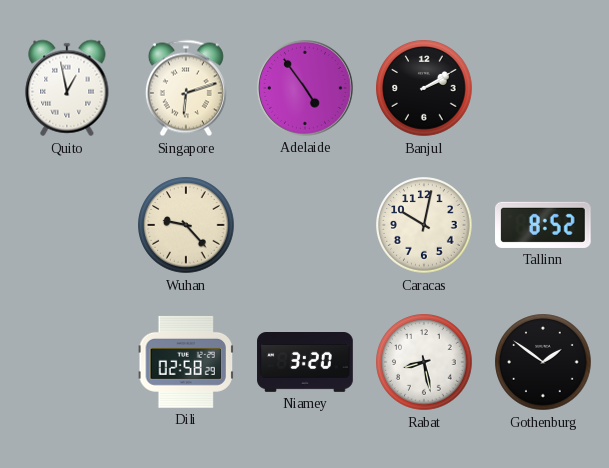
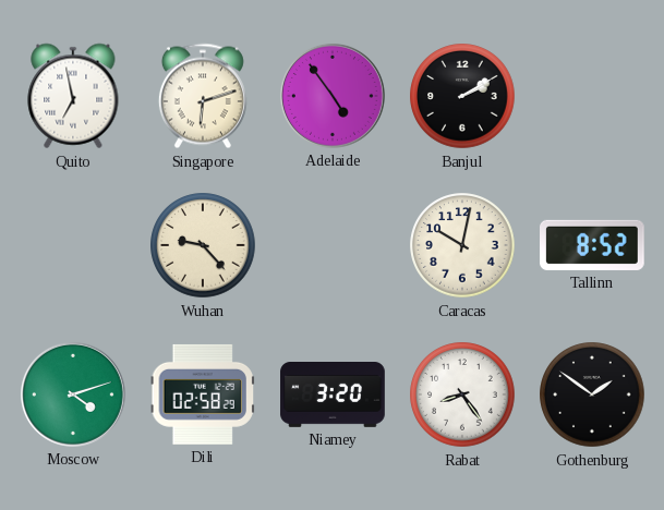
Quito: 12:58 -> 6:58
Moscow: none -> 4:12
Rabat: 8:28 -> 8:24
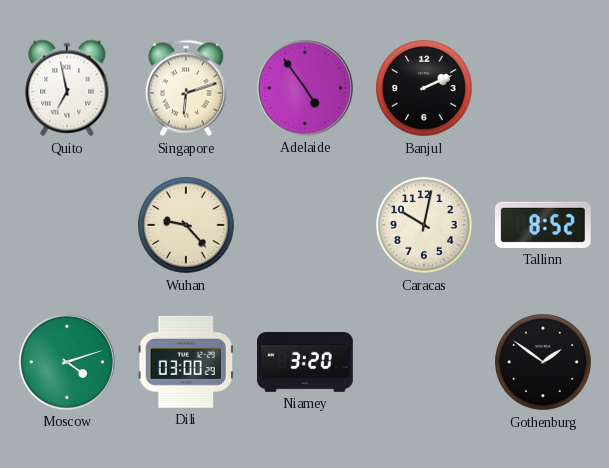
Banjul: 2:10 -> 2:11
Dili: 02:58 -> 03:00
Rabat: 8:24 -> none
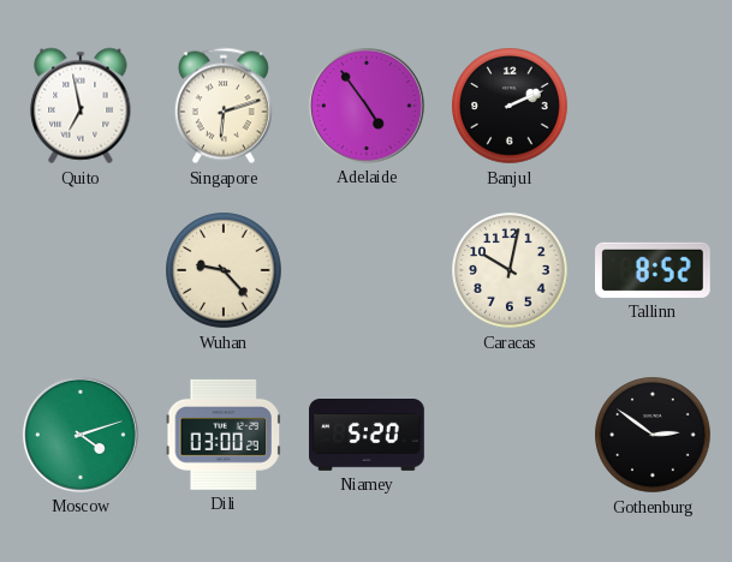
Niamey: 3:20 -> 5:20
Gothenburg: 1:51 -> 2:51
